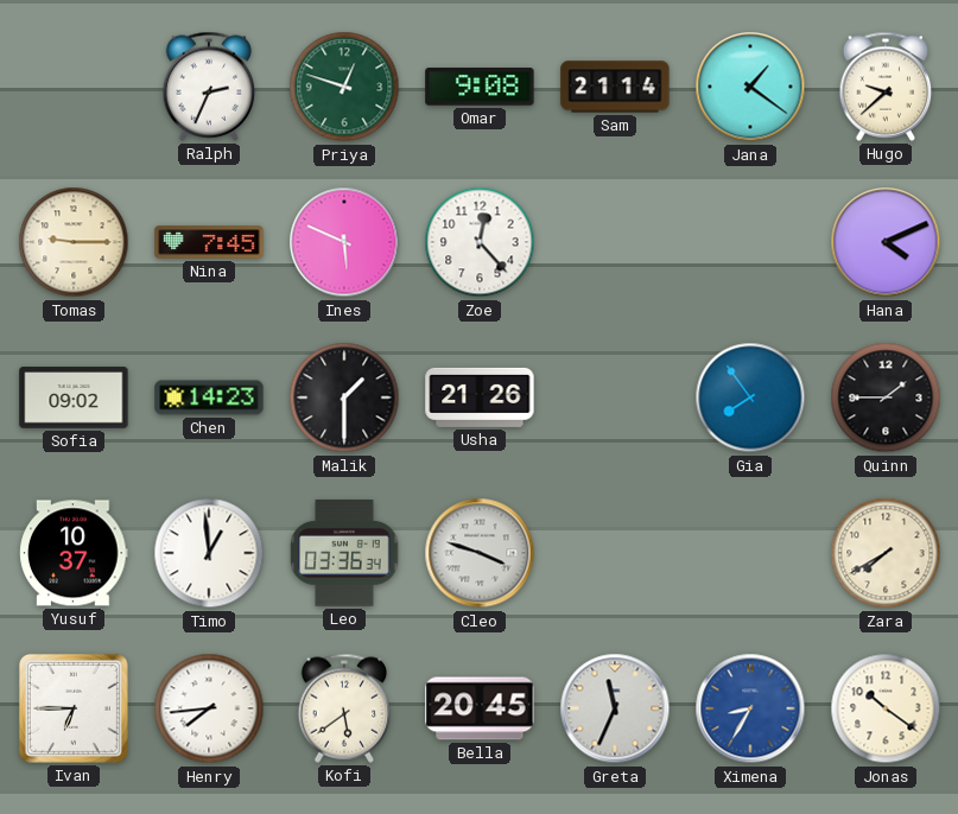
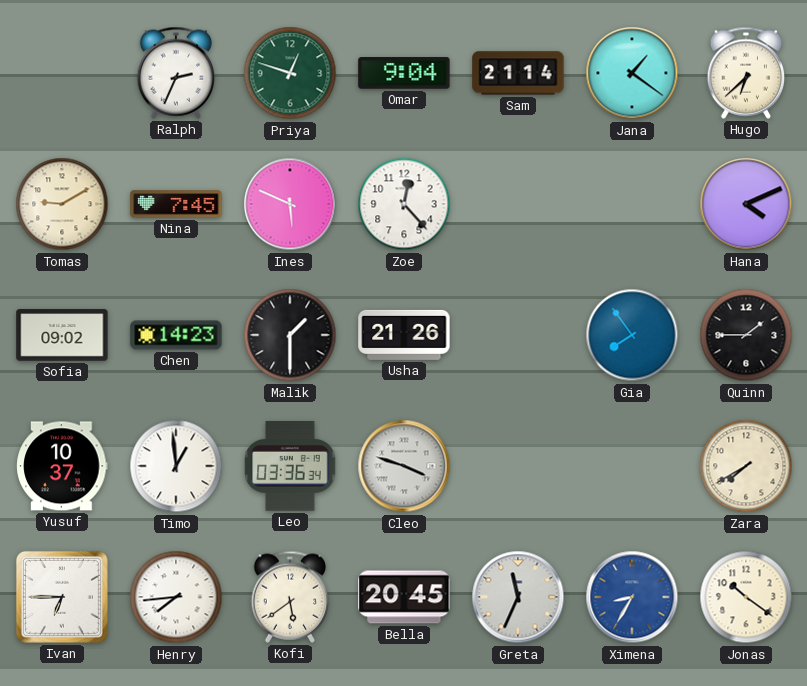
Omar: 9:08 -> 9:04
Hugo: 9:38 -> 6:38
Tomas: 9:15 -> 9:10
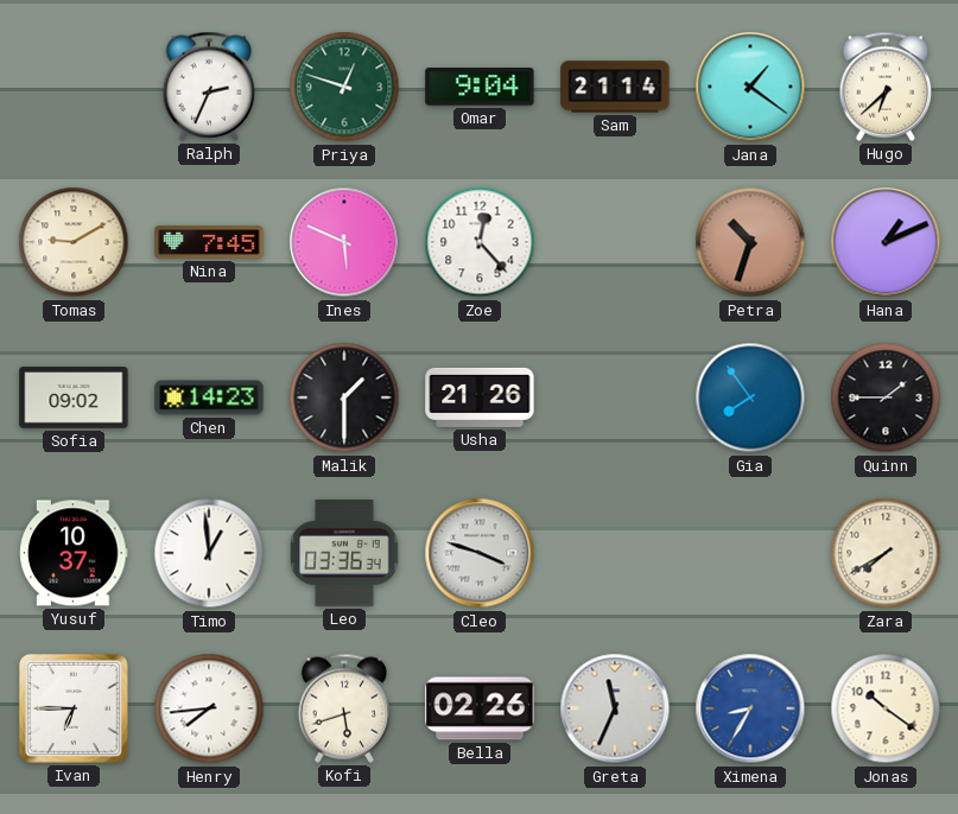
Petra: none -> 10:33
Hana: 4:11 -> 1:11
Kofi: 5:39 -> 5:42
Bella: 20:45 -> 02:26
